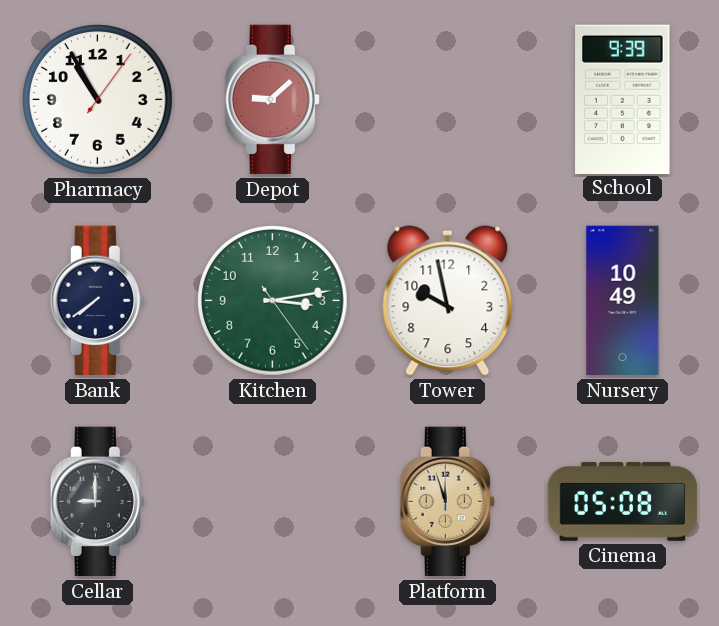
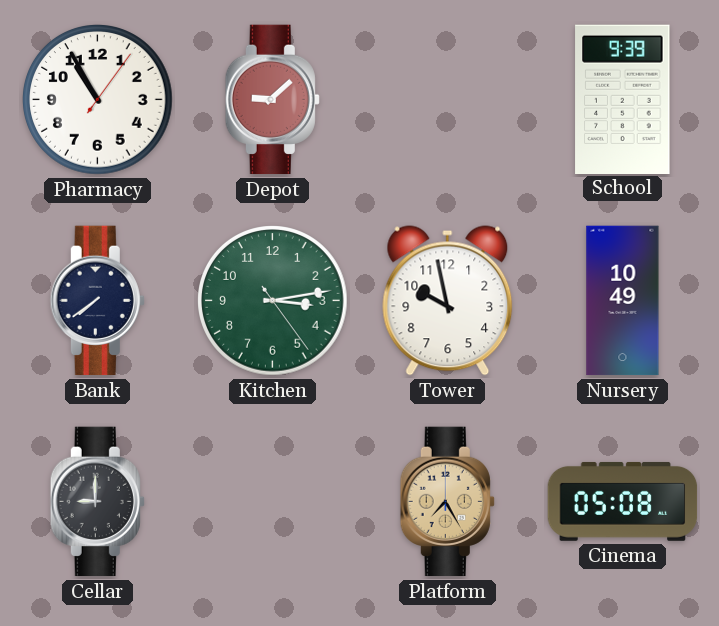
Platform: 11:57 -> 7:25
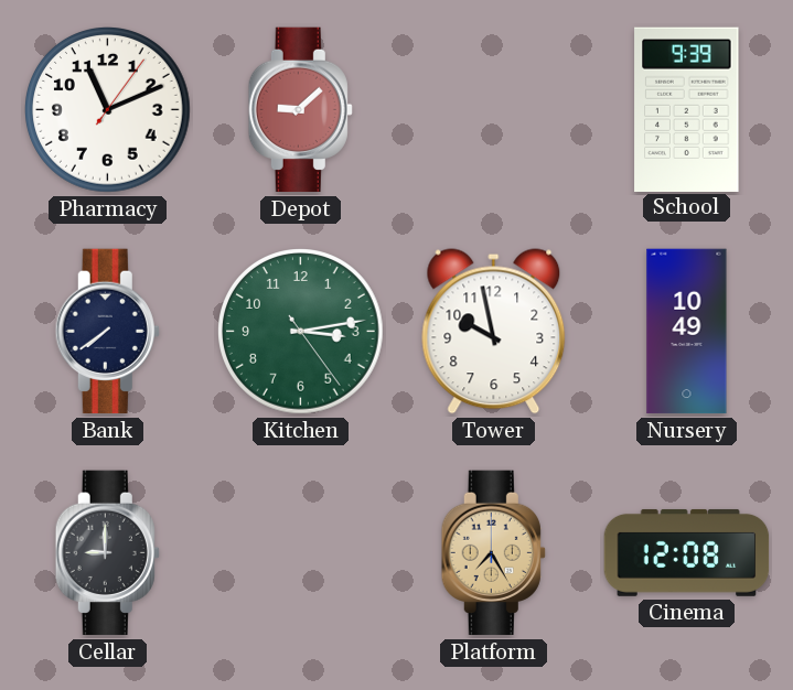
Pharmacy: 10:55 -> 11:11
Cinema: 05:08 -> 12:08
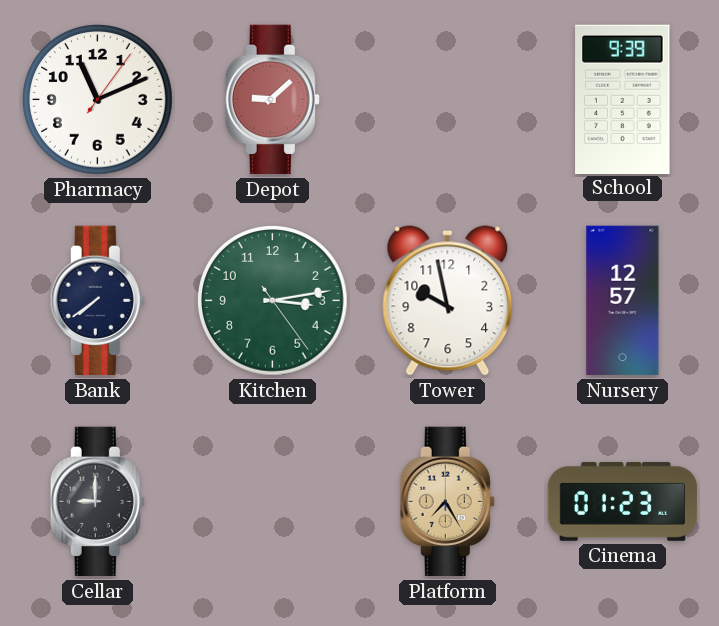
Nursery: 10:49 -> 12:57
Cinema: 12:08 -> 01:23
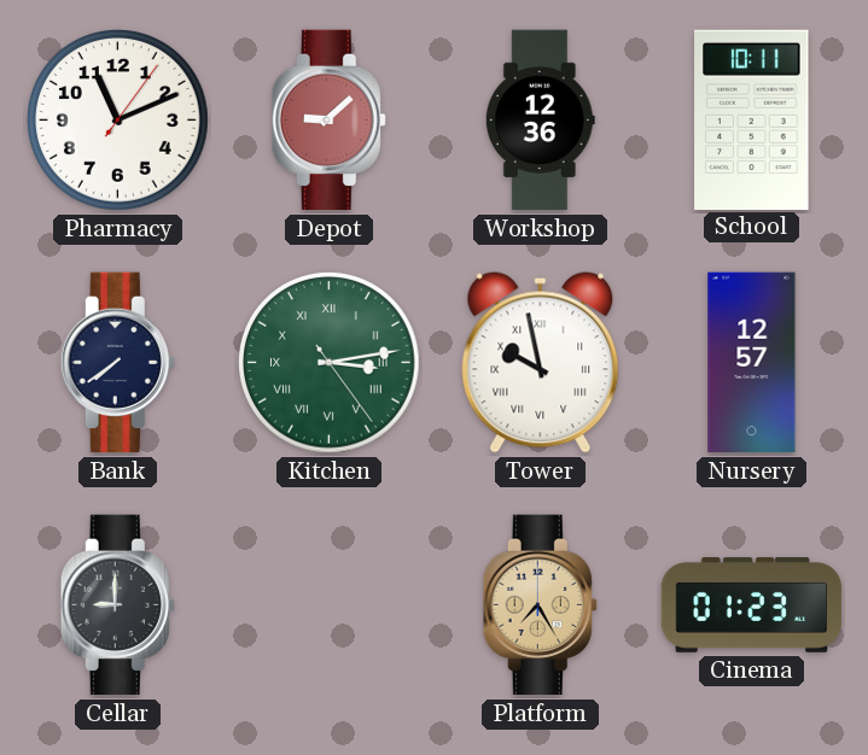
Workshop: none -> 12:36
School: 9:39 -> 10:11
Kitchen numerals: Arabic -> Roman
Tower numerals: Arabic -> Roman
